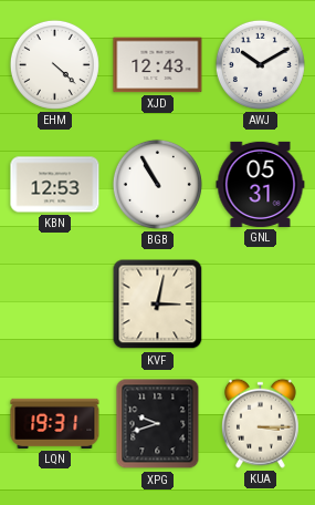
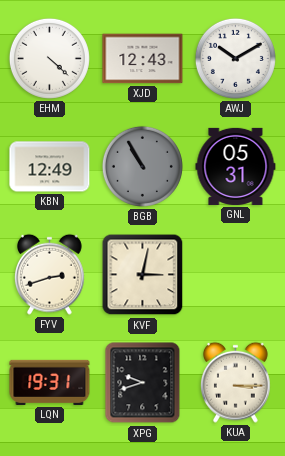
KBN: 12:53 -> 12:49
BGB dial: white -> grey
FYV: none -> 2:42
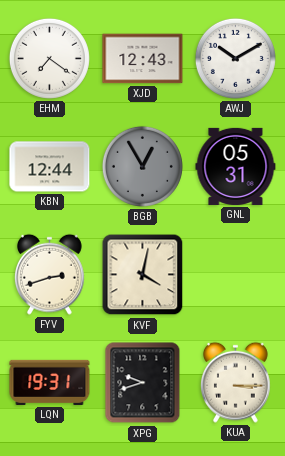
EHM: 4:22 -> 7:21
KBN: 12:49 -> 12:44
BGB: 10:55 -> 12:55
KVF: 3:02 -> 4:02
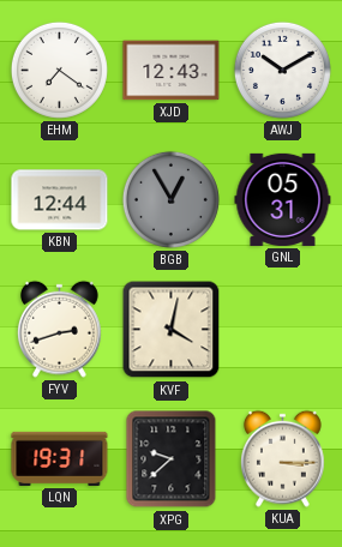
XPG: 9:42 -> 9:38
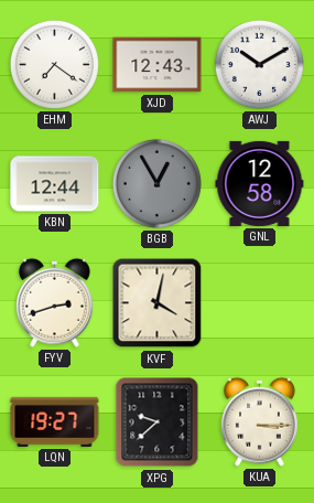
GNL: 05:31 -> 12:58
LQN: 19:31 -> 19:27
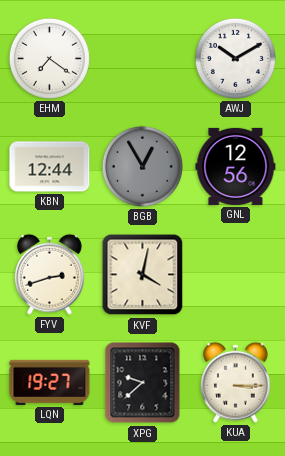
XJD: 12:43 -> none
GNL: 12:58 -> 12:56
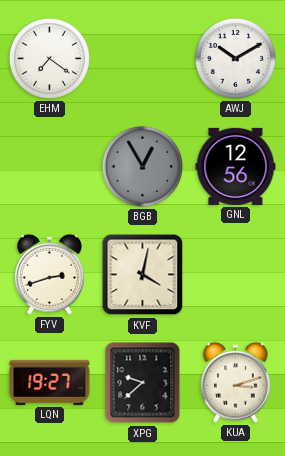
KBN: 12:44 -> none
KUA: 3:15 -> 3:12
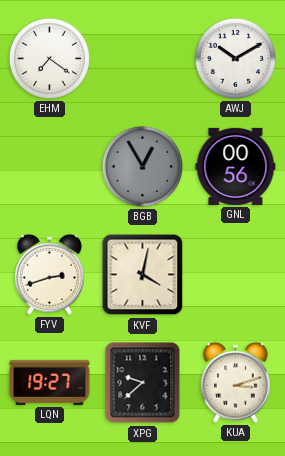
GNL: 12:56 -> 00:56
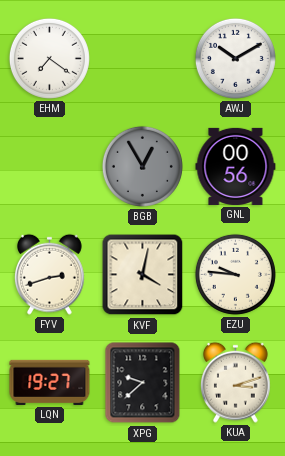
EZU: none -> 9:46
